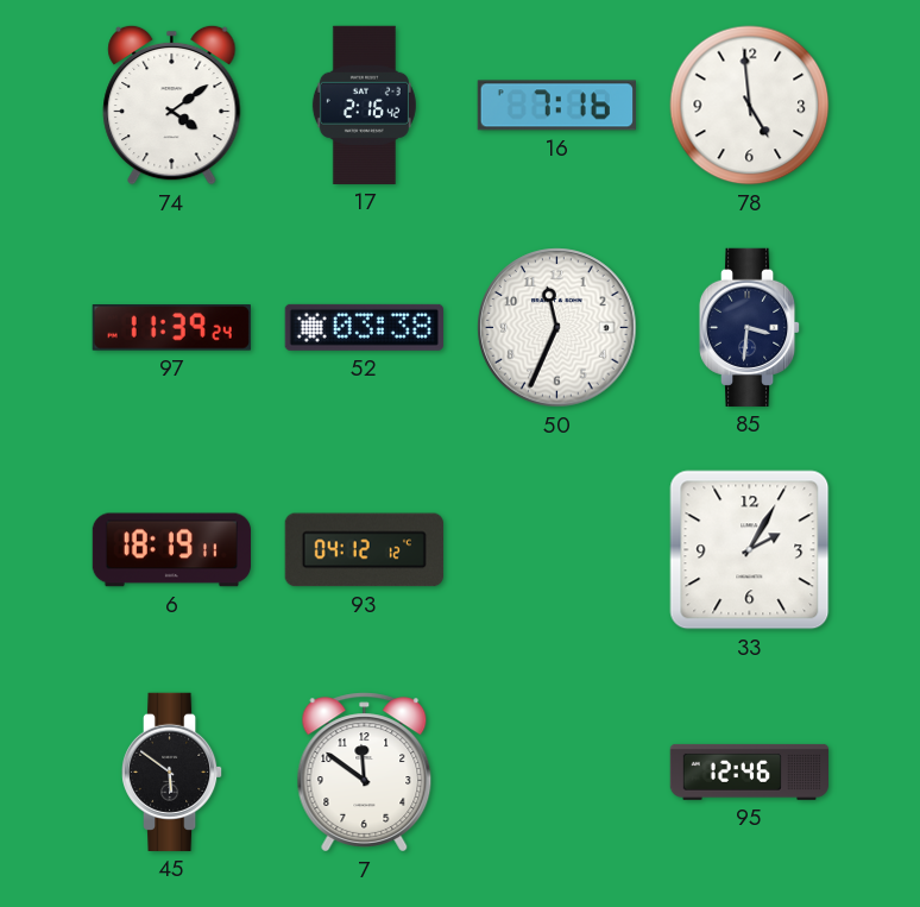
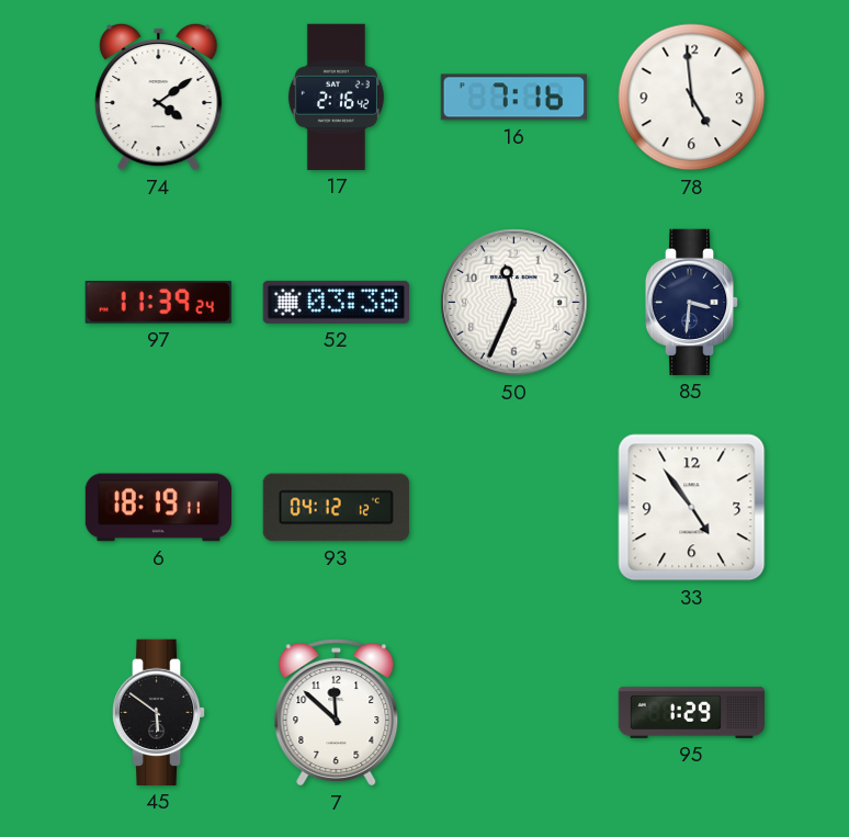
33: 2:05 -> 4:54
7: 11:51 -> 11:52
95: 12:46 -> 1:29
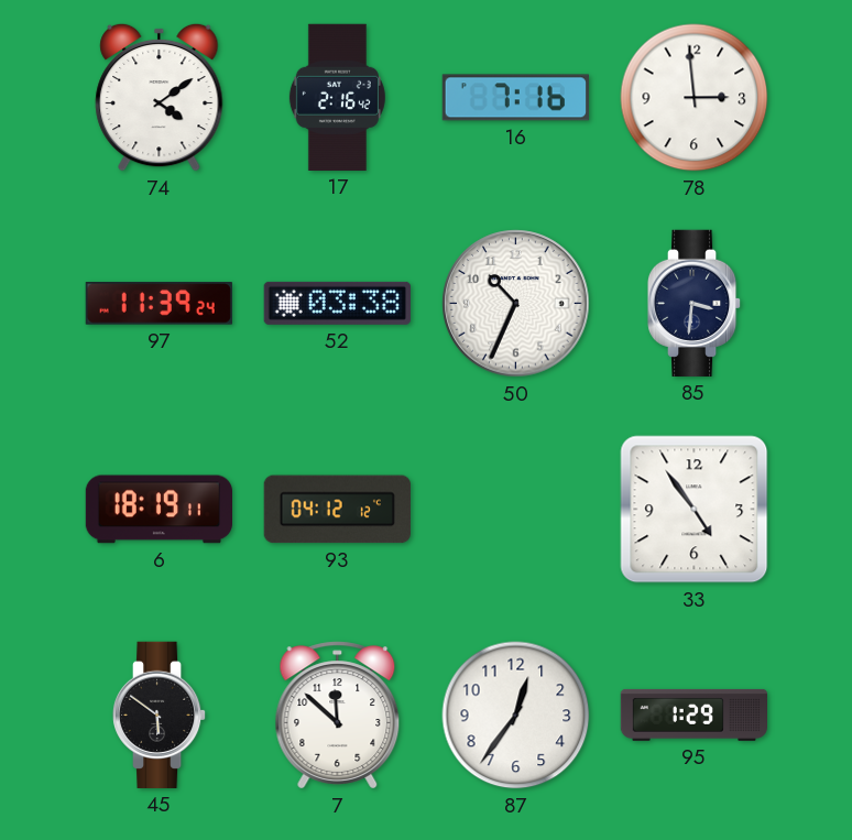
78: 4:59 -> 2:59
50: 11:34 -> 10:34
87: none -> 12:36
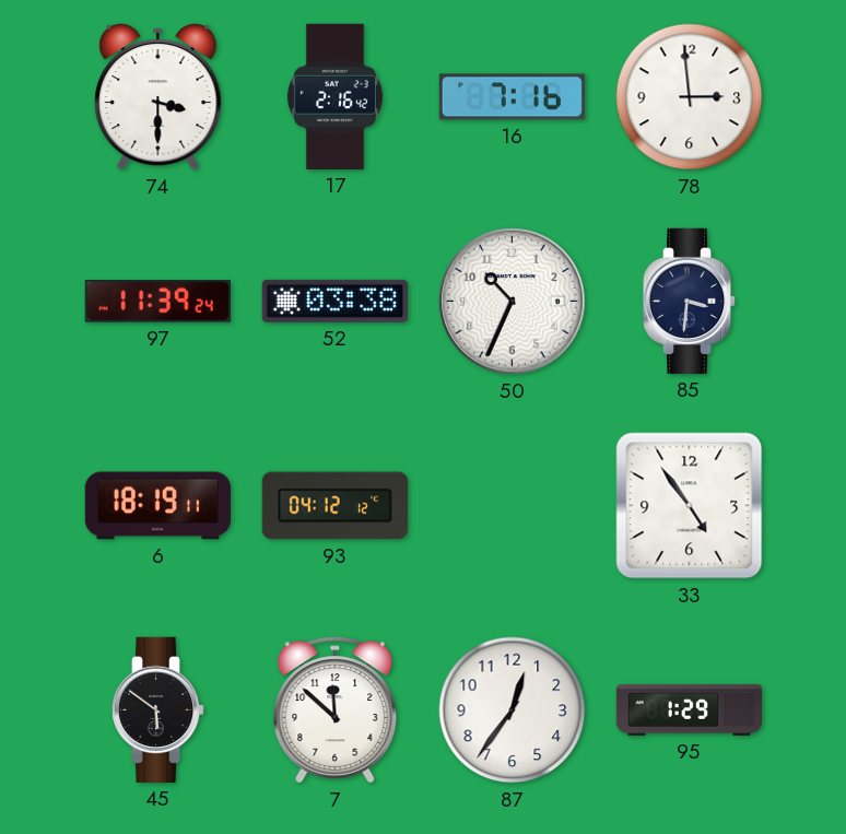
74: 4:09 -> 3:30
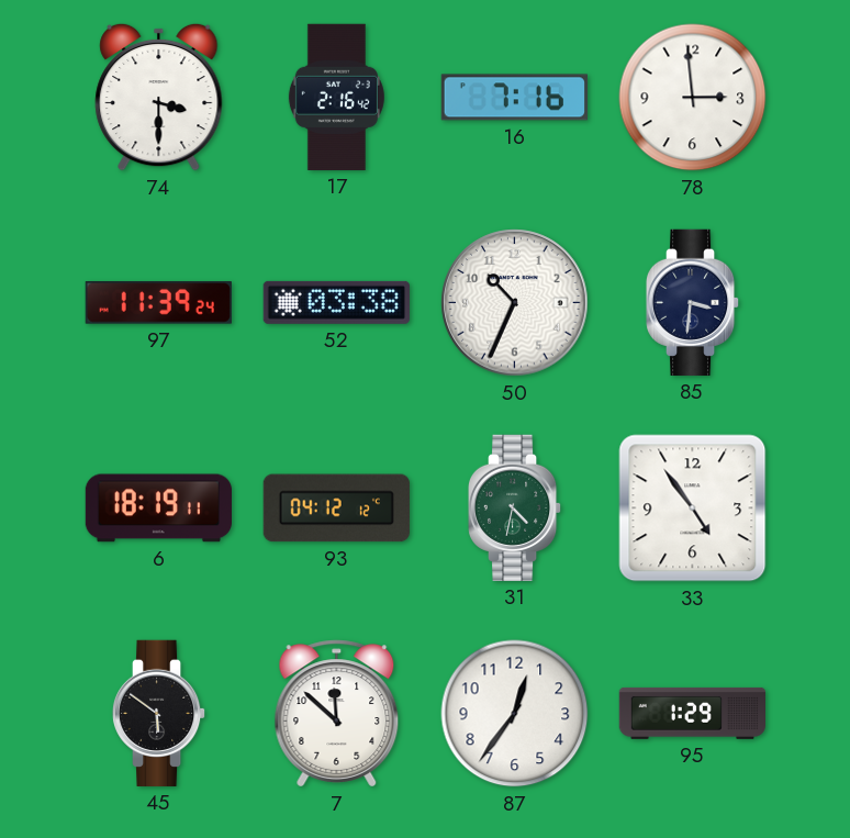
31: none -> 4:32
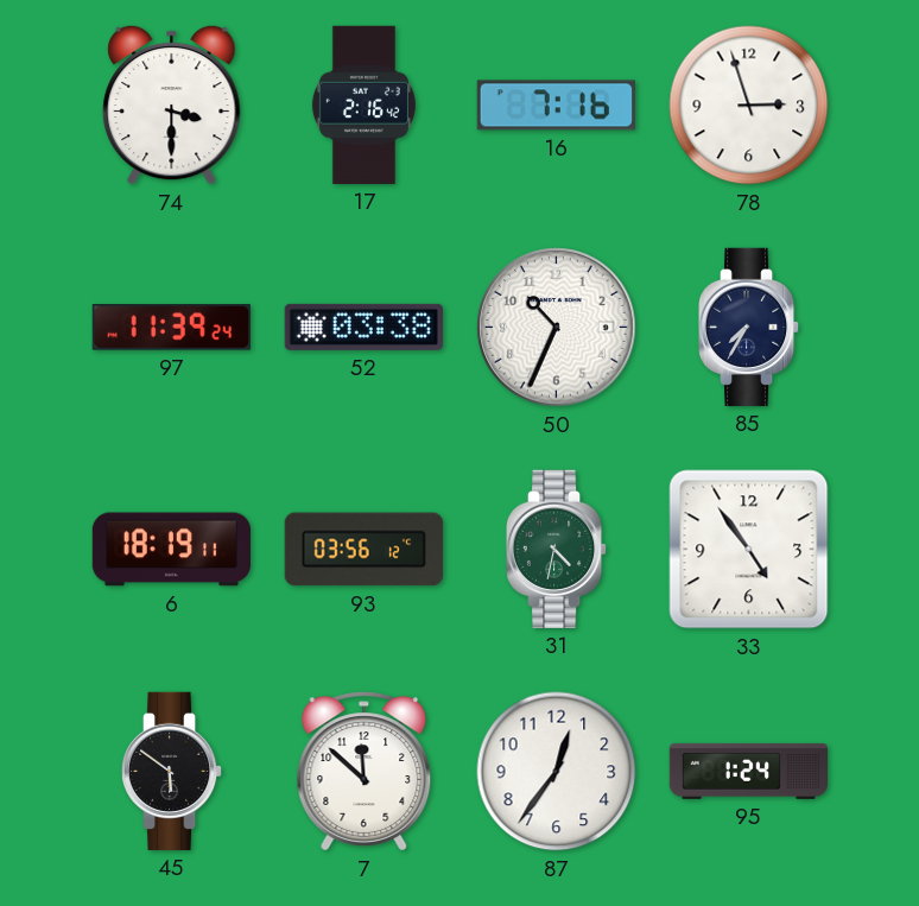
78: 2:59 -> 2:57
85: 3:31 -> 7:35
93: 04:12 -> 03:56
95: 1:29 -> 1:24
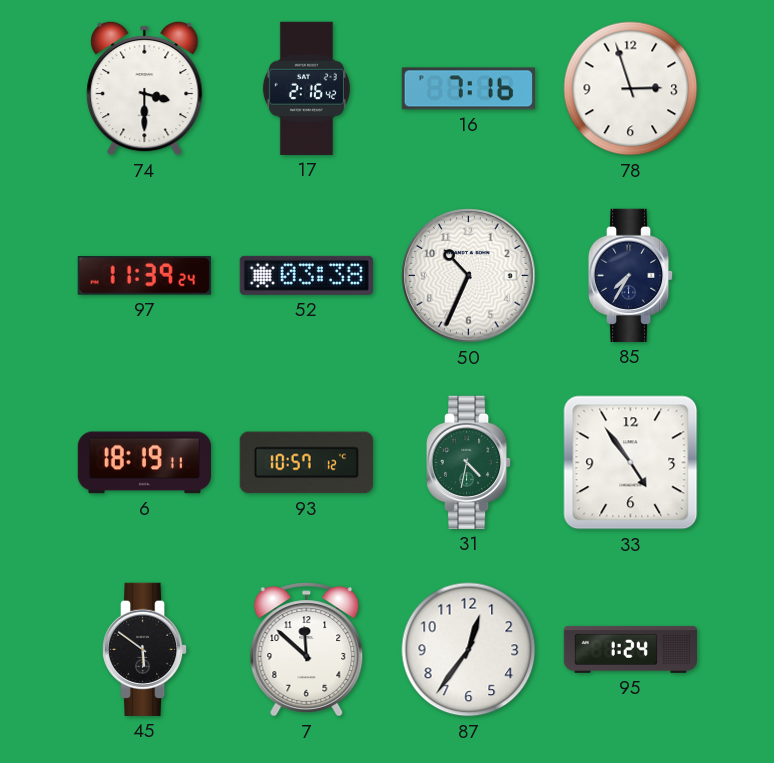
93: 03:56 -> 10:57
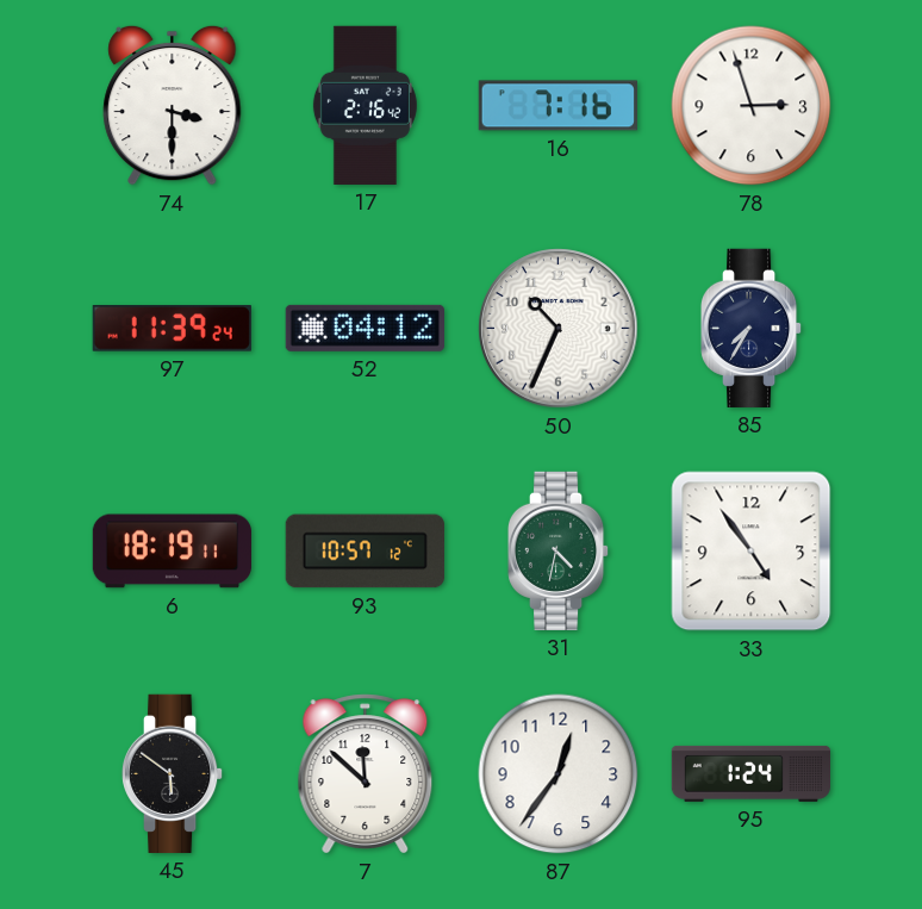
52: 03:38 -> 04:12
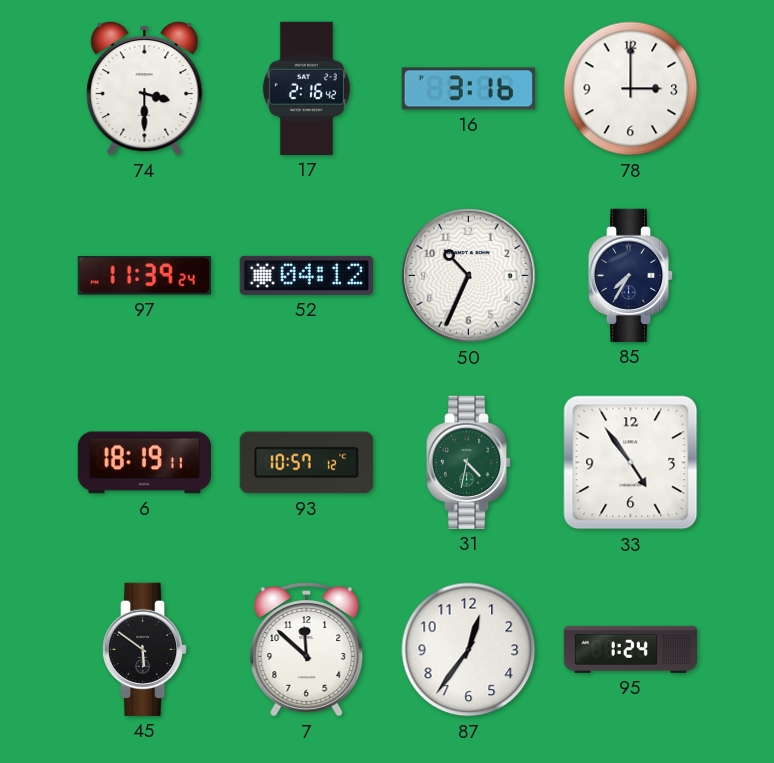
16: 7:16 -> 3:16
78: 2:57 -> 3:00
